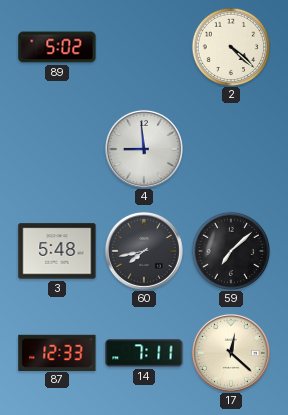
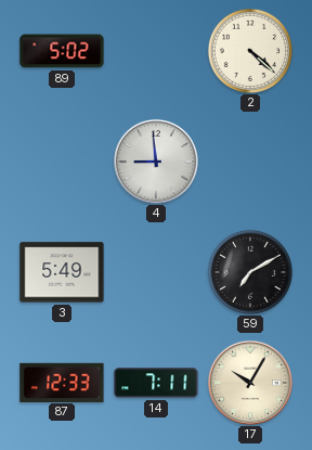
3: 5:48 -> 5:49
60: 7:43 -> none
59: 7:08 -> 7:10
17: 12:22 -> 10:05
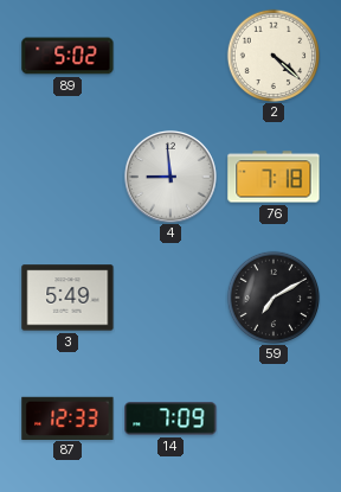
76: none -> 7:18
14: 7:11 -> 7:09
17: 10:05 -> none
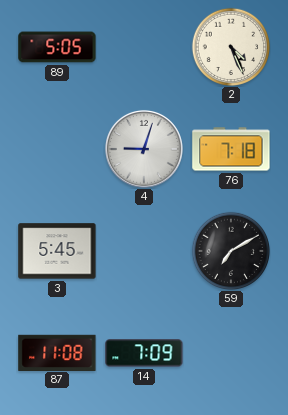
89: 5:02 -> 5:05
2: 4:22 -> 4:26
4: 8:59 -> 9:03
3: 5:49 -> 5:45
87: 12:33 -> 11:08
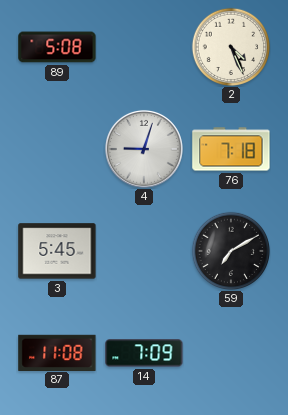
89: 5:05 -> 5:08
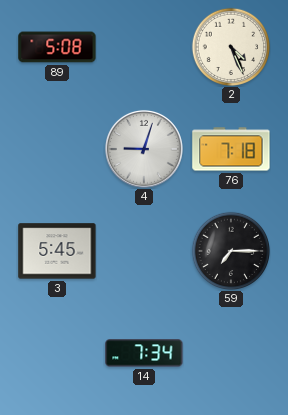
59: 7:10 -> 7:15
87: 11:08 -> none
14: 7:09 -> 7:34
